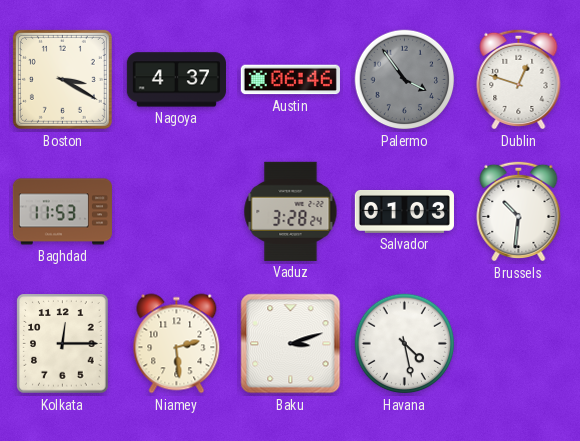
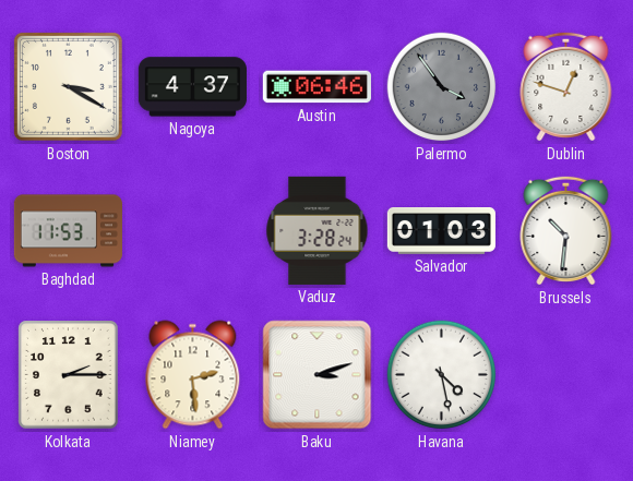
Kolkata: 12:15 -> 2:15
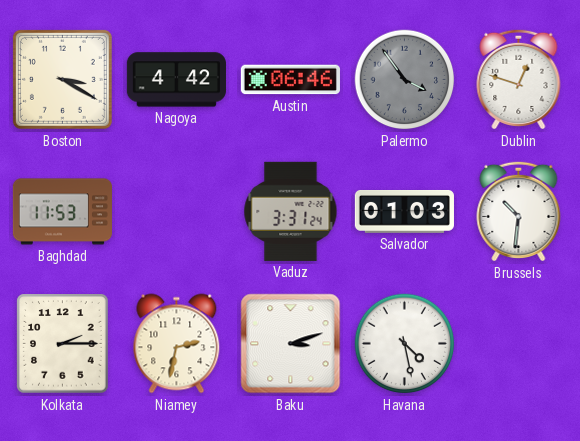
Nagoya: 4:37 -> 4:42
Vaduz: 3:28 -> 3:31
Niamey: 2:29 -> 2:32
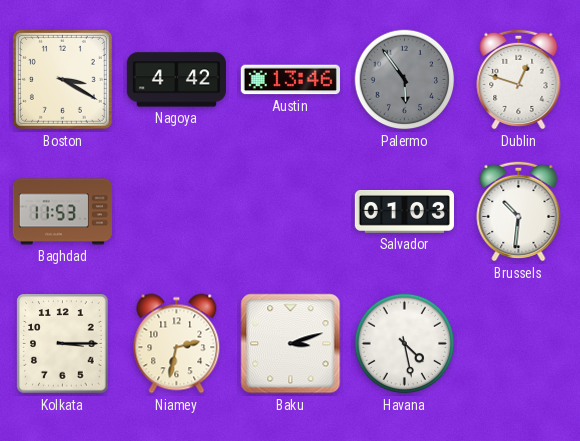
Austin: 06:46 -> 13:46
Palermo: 3:54 -> 5:54
Vaduz: 3:31 -> none
Kolkata: 2:15 -> 3:15
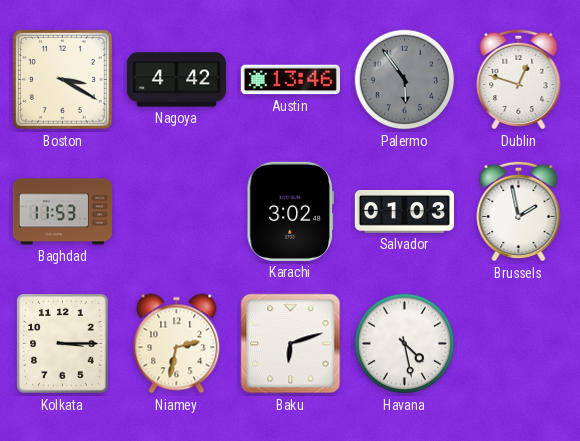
Karachi: none -> 3:02
Brussels: 10:31 -> 1:58
Baku: 3:12 -> 6:12
